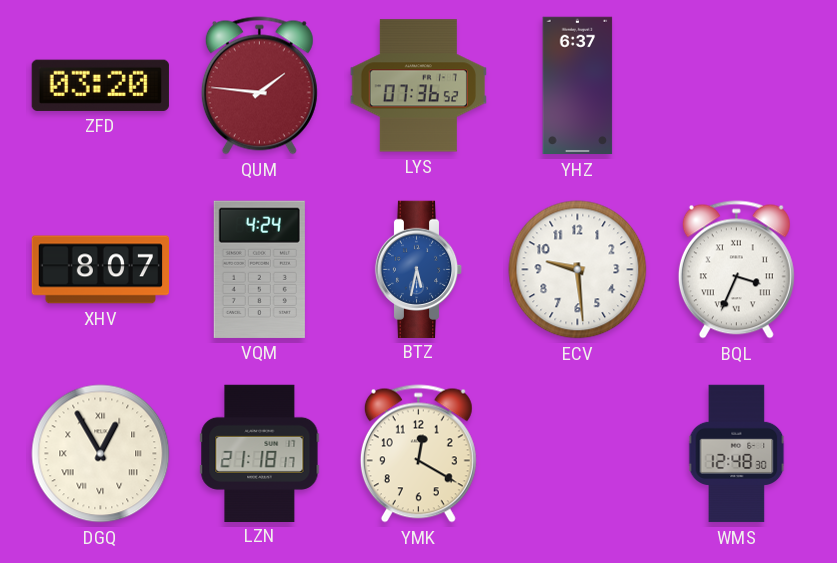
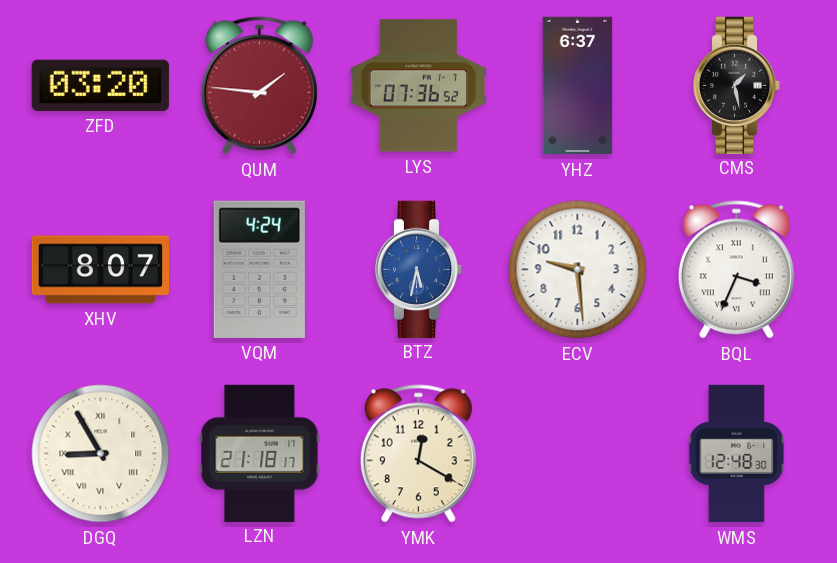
CMS: none -> 1:28
DGQ: 12:55 -> 8:55
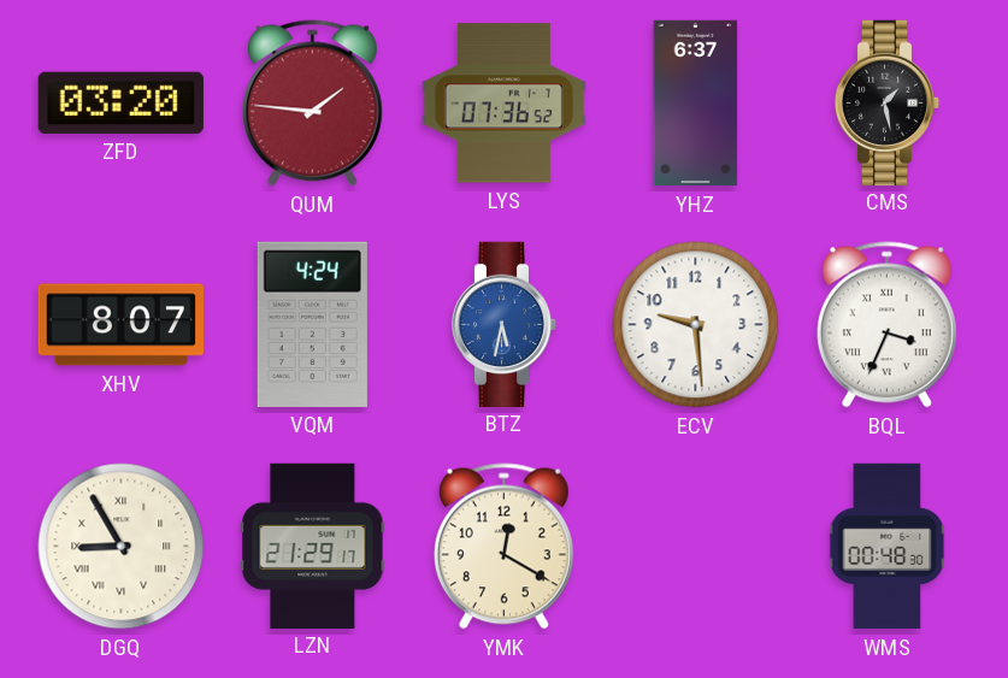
LZN: 21:18 -> 21:29
WMS: 12:48 -> 00:48
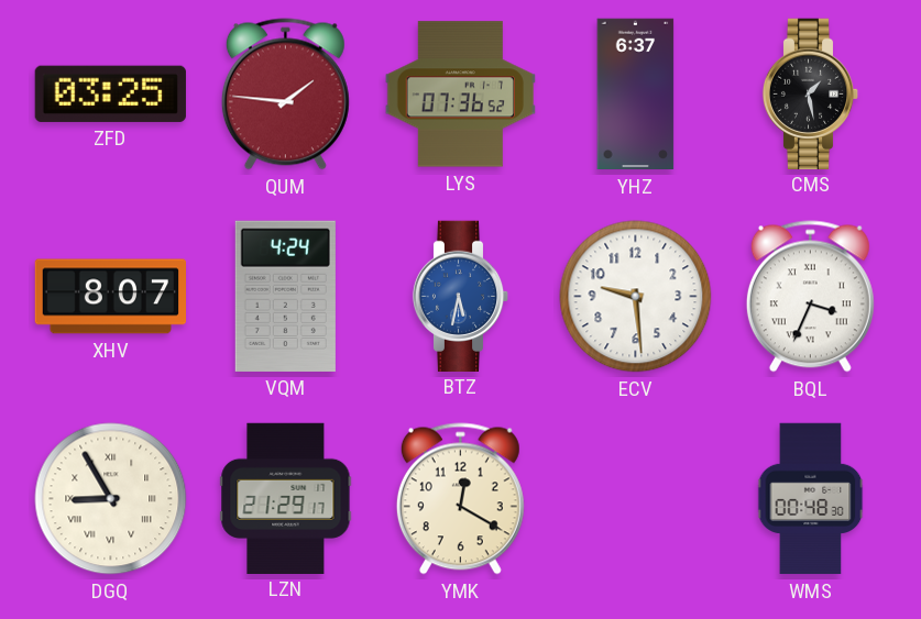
ZFD: 03:20 -> 03:25
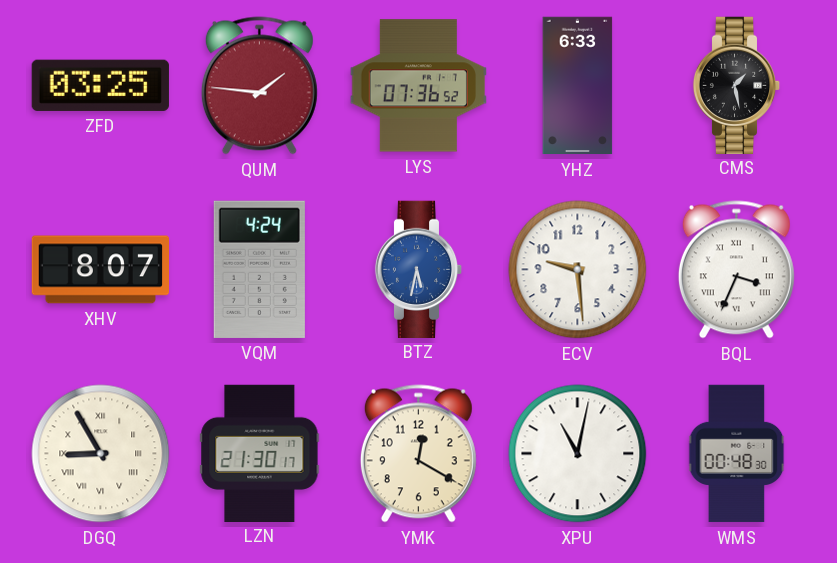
YHZ: 6:37 -> 6:33
LZN: 21:29 -> 21:30
XPU: none -> 11:02
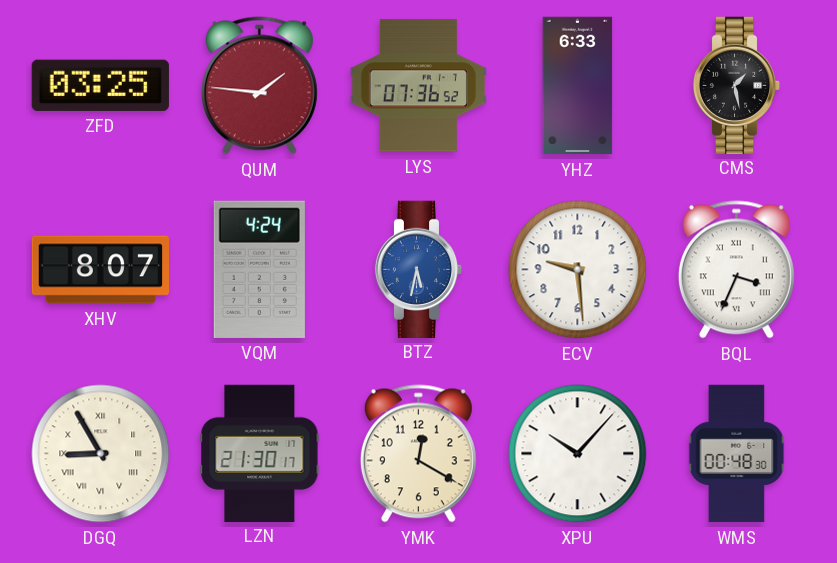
XPU: 11:02 -> 10:07
